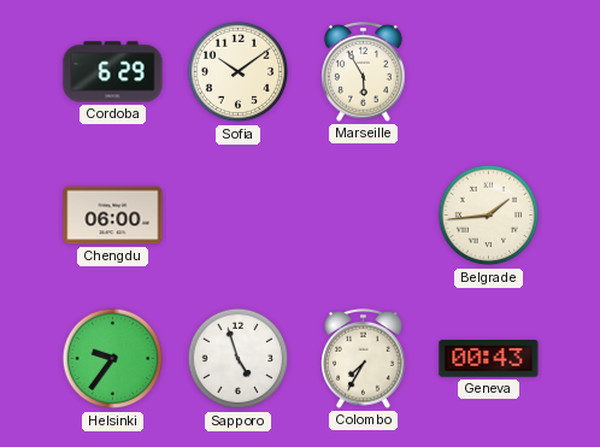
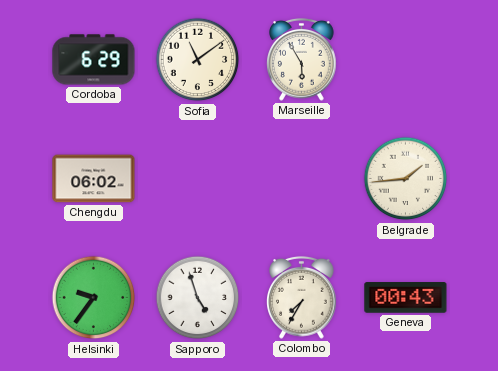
Sofia: 10:09 -> 11:09
Chengdu: 06:00 -> 06:02
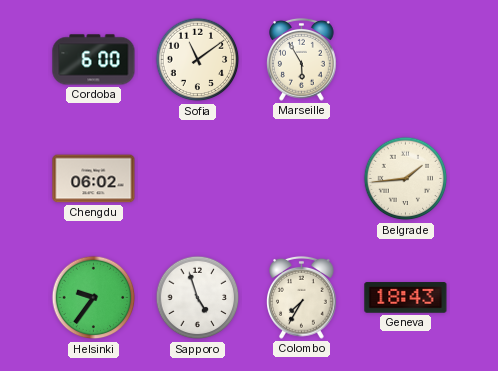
Cordoba: 6:29 -> 6:00
Geneva: 00:43 -> 18:43
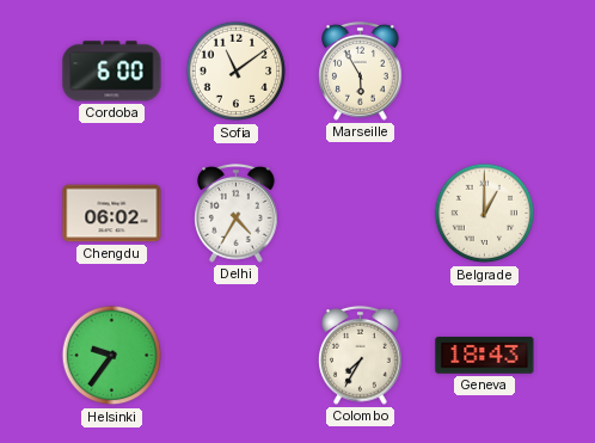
Delhi: none -> 4:35
Belgrade: 1:44 -> 1:00
Sapporo: 4:57 -> none
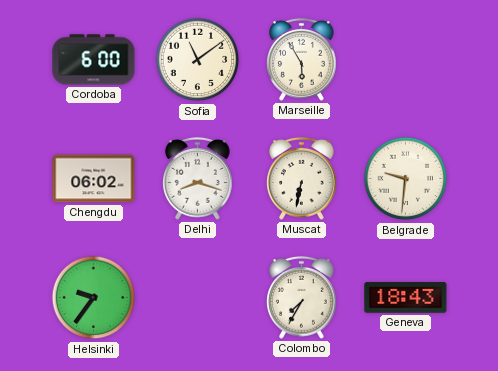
Delhi: 4:35 -> 8:18
Muscat: none -> 6:32
Belgrade: 1:00 -> 9:31
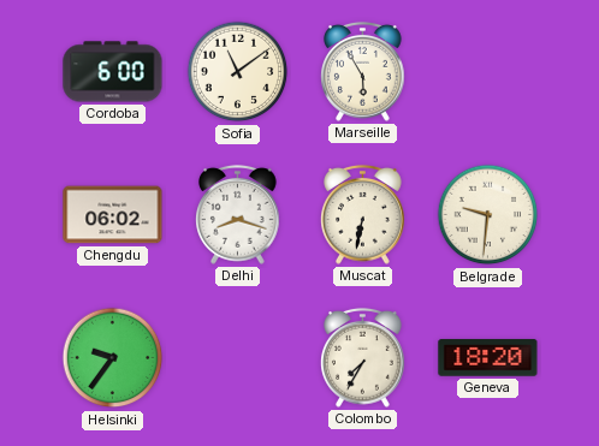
Geneva: 18:43 -> 18:20
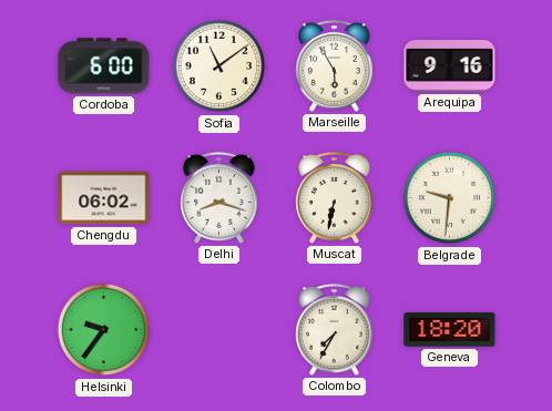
Arequipa: none -> 9:16
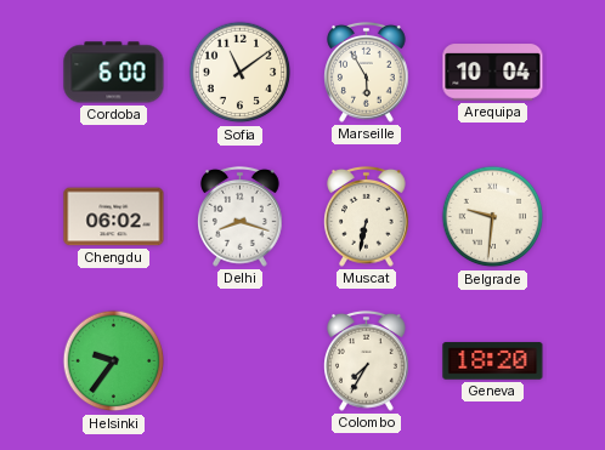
Arequipa: 9:16 -> 10:04
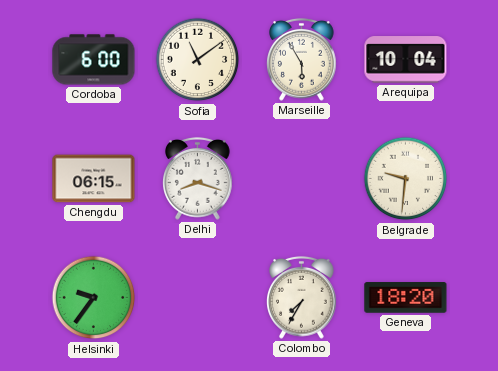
Chengdu: 06:02 -> 06:15
Muscat: 6:32 -> none
